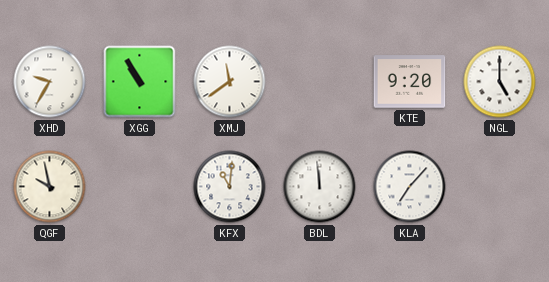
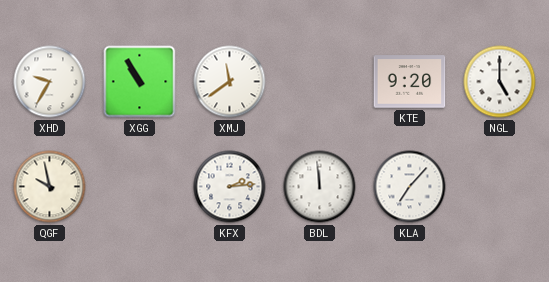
KFX: 11:01 -> 2:14
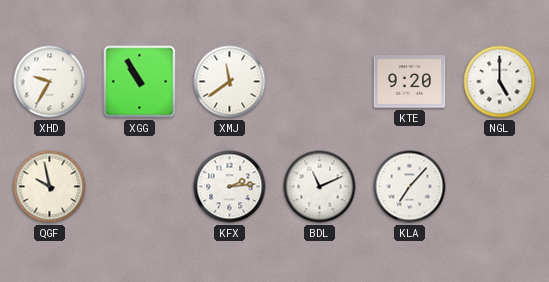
BDL: 11:59 -> 11:11
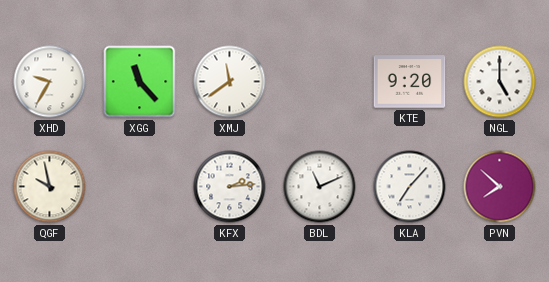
XGG: 10:55 -> 11:23
PVN: none -> 7:52
